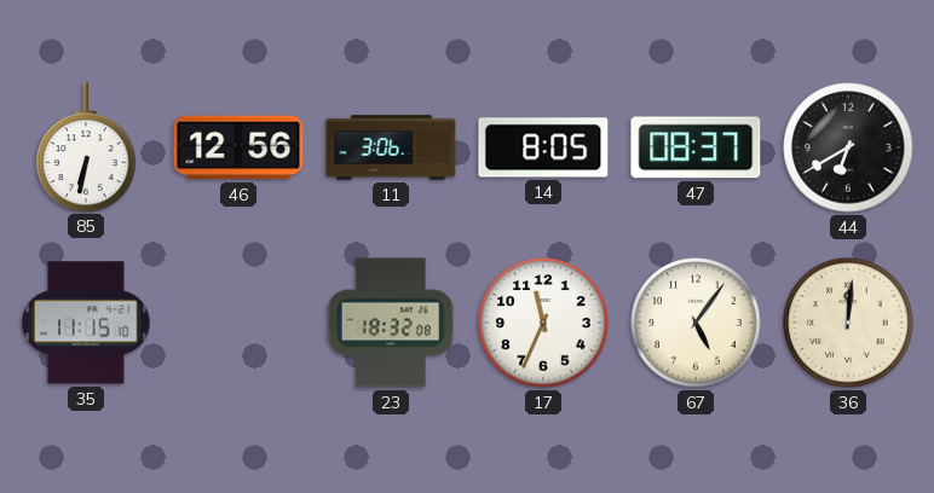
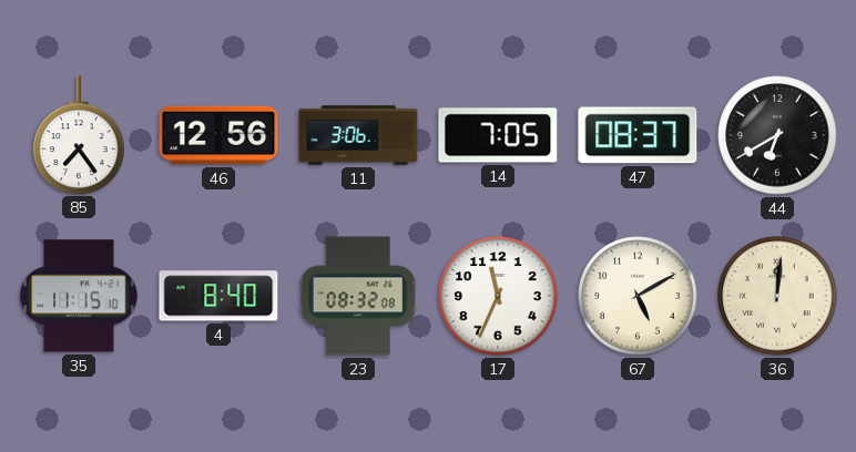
85: 6:32 -> 7:24
14: 8:05 -> 7:05
4: none -> 8:40
23: 18:32 -> 08:32
67: 5:06 -> 5:10
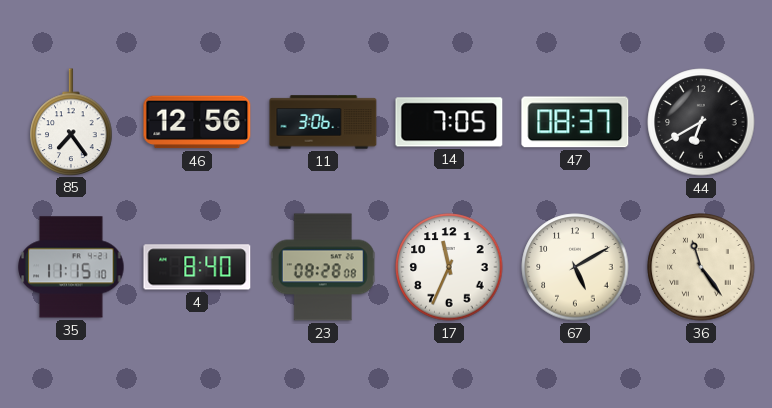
23: 08:32 -> 08:28
36: 12:01 -> 11:24
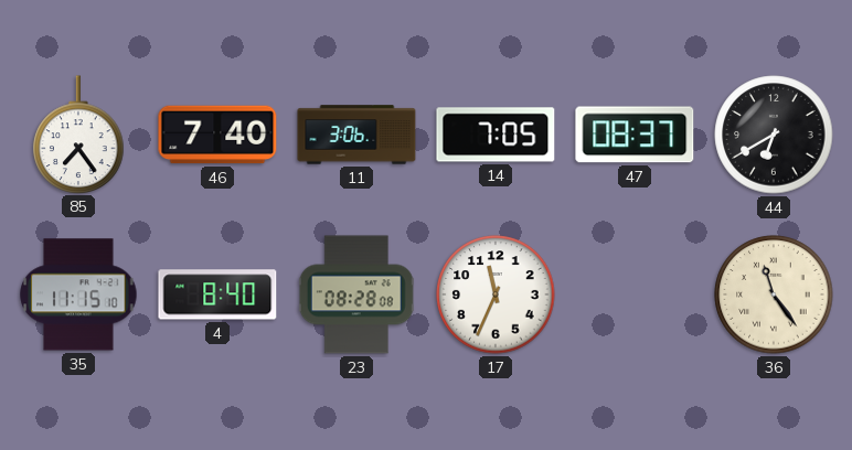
46: 12:56 -> 7:40
67: 5:10 -> none
